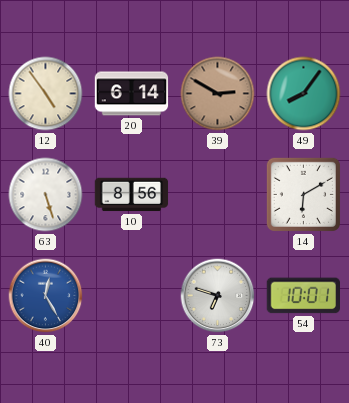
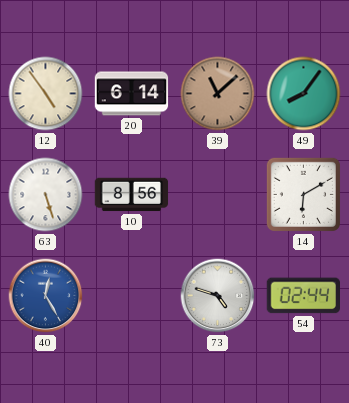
39: 2:50 -> 11:08
73: 6:48 -> 4:48
54: 10:01 -> 02:44
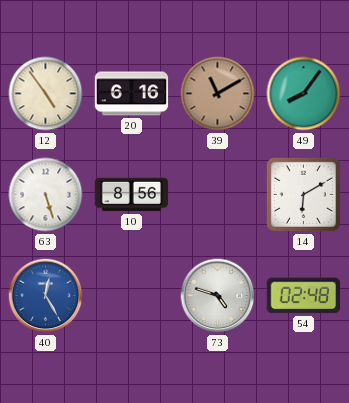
20: 6:14 -> 6:16
39: 11:08 -> 11:10
54: 02:44 -> 02:48
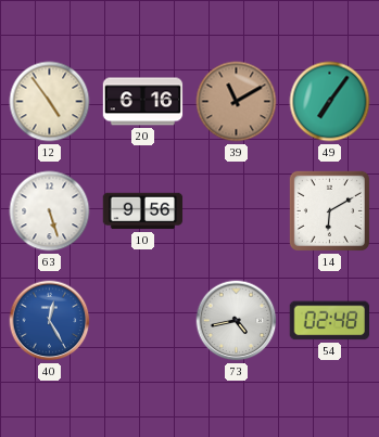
49: 8:06 -> 7:06
10: 8:56 -> 9:56
73: 4:48 -> 4:43
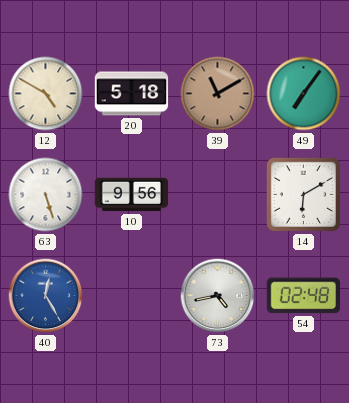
12: 4:54 -> 4:50
20: 6:16 -> 5:18
